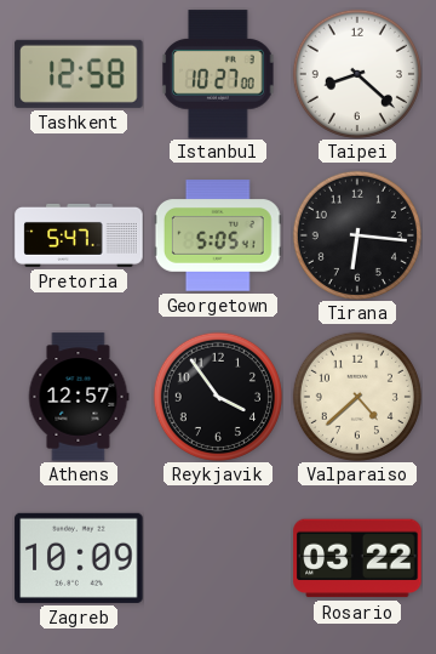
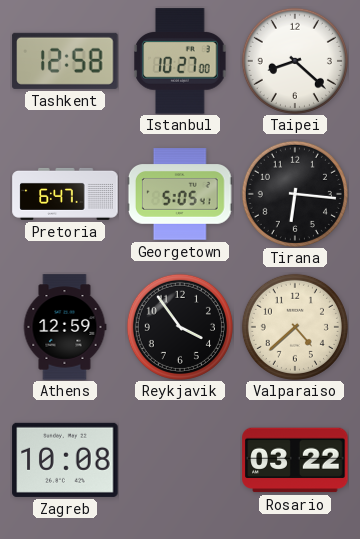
Pretoria: 5:47 -> 6:47
Athens: 12:57 -> 12:59
Zagreb: 10:09 -> 10:08
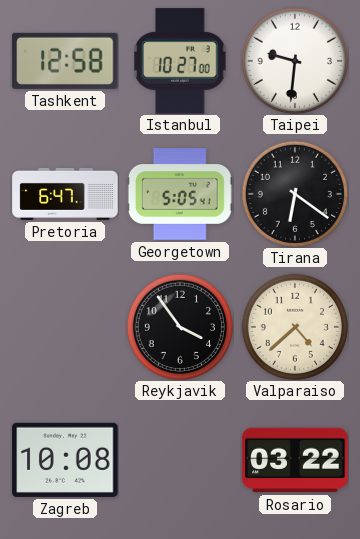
Taipei: 8:22 -> 9:31
Tirana: 6:16 -> 6:21
Athens: 12:59 -> none
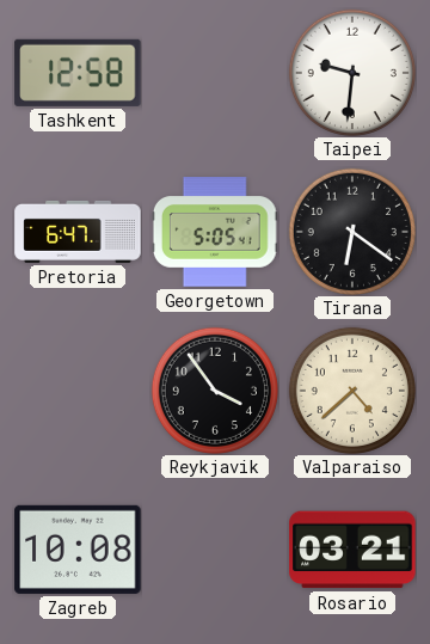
Istanbul: 10:27 -> none
Rosario: 03:22 -> 03:21
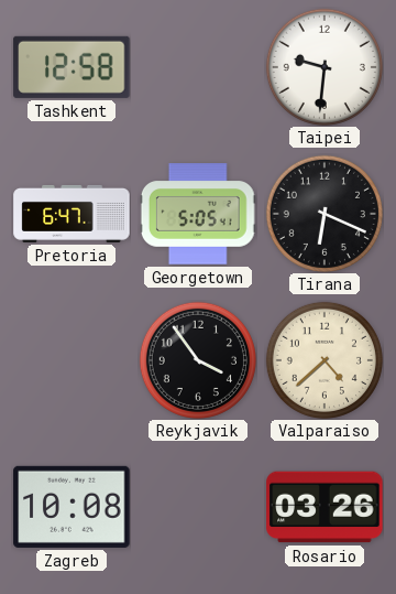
Tirana: 6:21 -> 6:19
Rosario: 03:21 -> 03:26
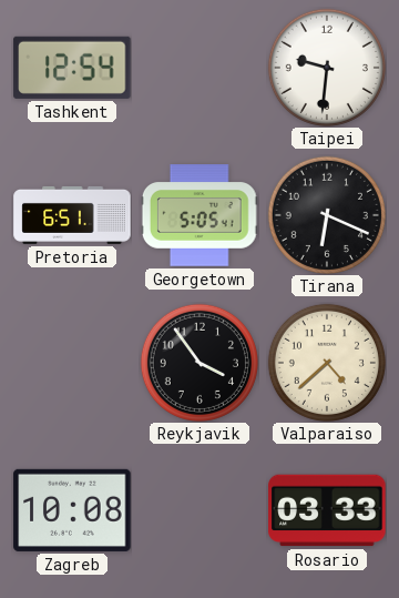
Tashkent: 12:58 -> 12:54
Pretoria: 6:47 -> 6:51
Rosario: 03:26 -> 03:33
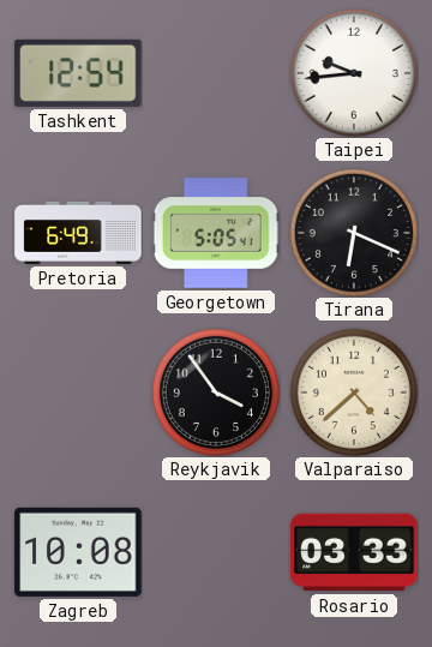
Taipei: 9:31 -> 9:44
Pretoria: 6:51 -> 6:49
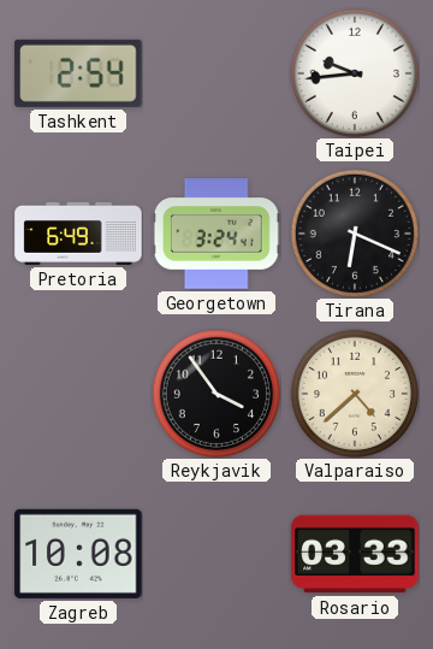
Tashkent: 12:54 -> 2:54
Georgetown: 5:05 -> 3:24
